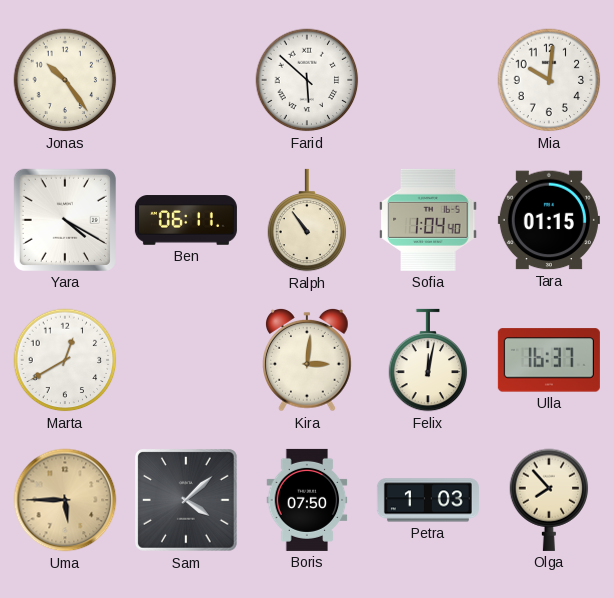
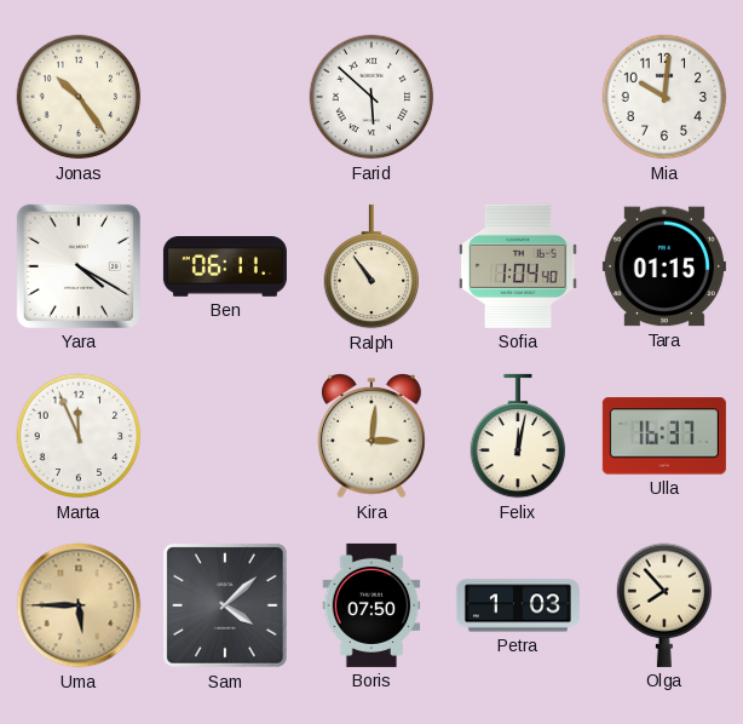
Marta: 12:40 -> 11:56
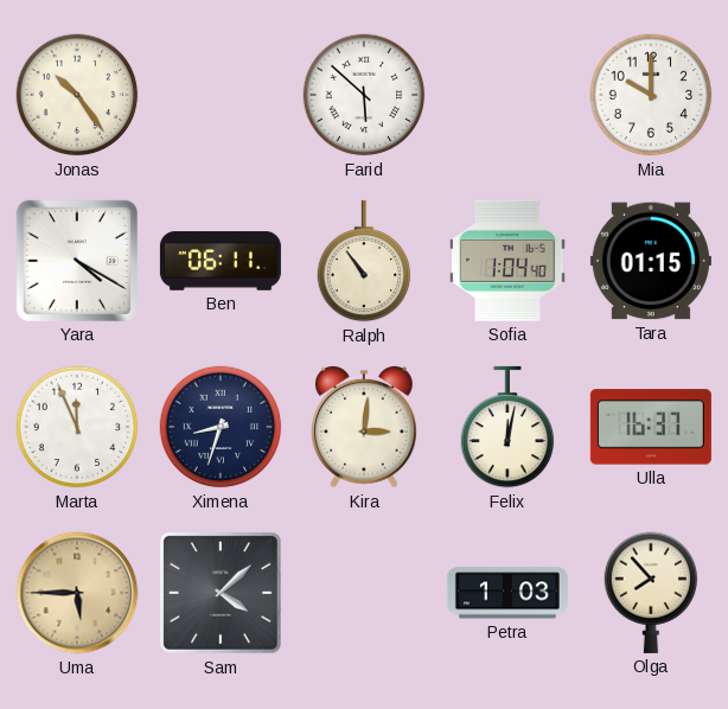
Mia: 10:01 -> 10:00
Ximena: none -> 8:33
Boris: 07:50 -> none
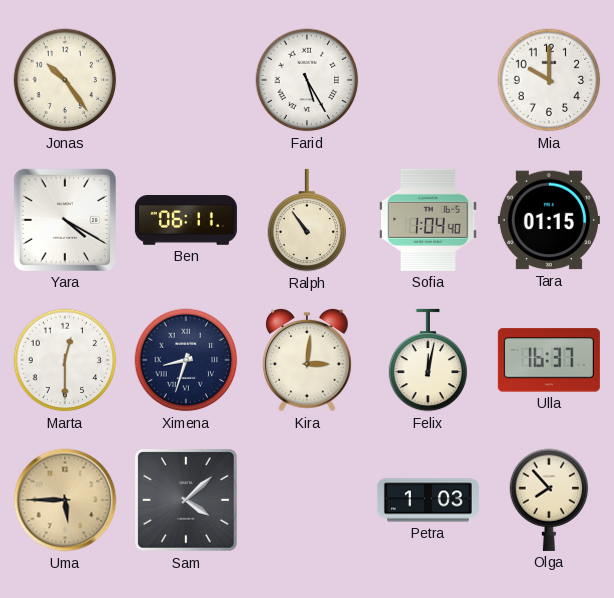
Farid: 5:52 -> 5:25
Marta: 11:56 -> 12:30
